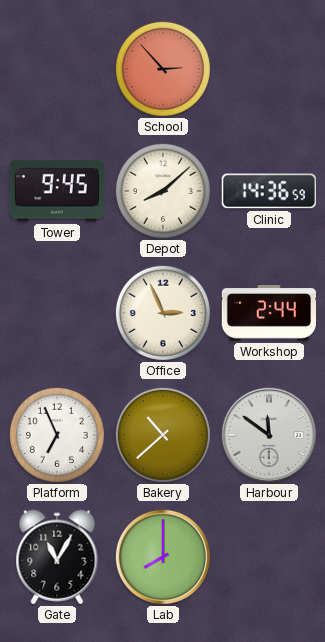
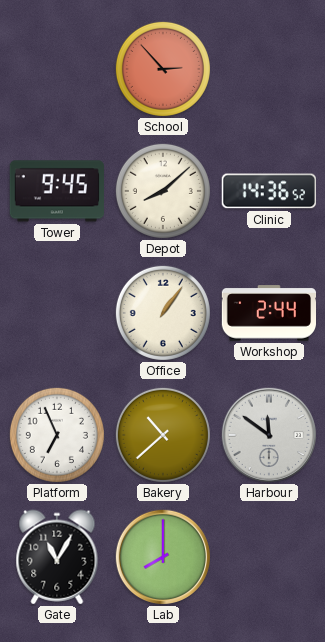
Clinic: 14:36:59 -> 14:36:52
Office: 2:56 -> 1:06
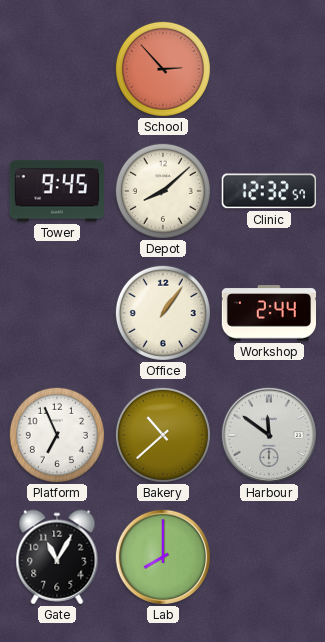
Clinic: 14:36 -> 12:32
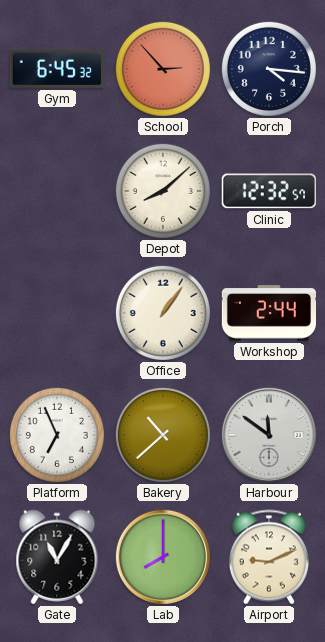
Gym: none -> 6:45
Porch: none -> 4:16
Tower: 9:45 -> none
Airport: none -> 9:11
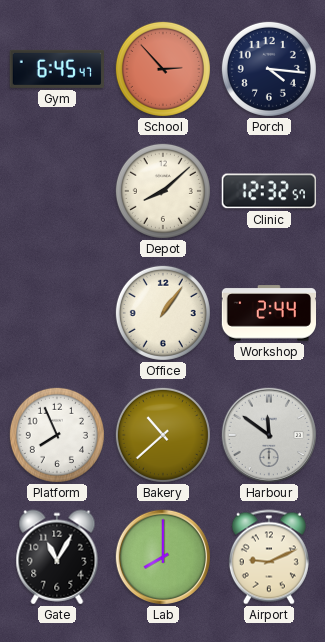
Gym: 6:45:32 -> 6:45:47
Platform: 6:56 -> 7:56
